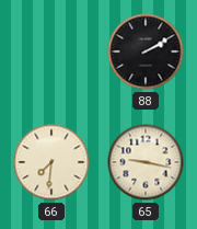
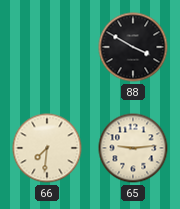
88: 2:10 -> 3:50
65: 9:17 -> 9:14
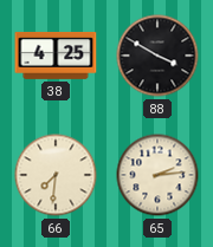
38: none -> 4:25
65: 9:14 -> 2:14
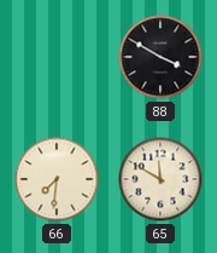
38: 4:25 -> none
65: 2:14 -> 11:50
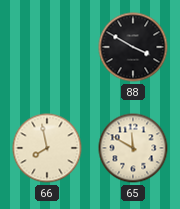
66: 7:31 -> 7:58
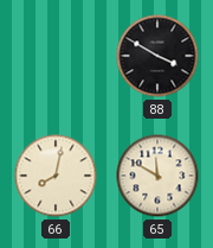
66: 7:58 -> 8:02
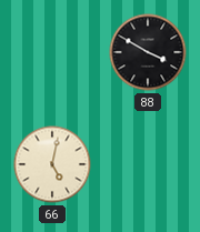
66: 8:02 -> 5:02
65: 11:50 -> none
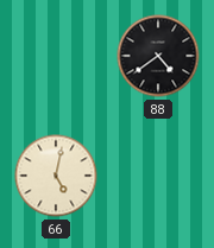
88: 3:50 -> 4:39
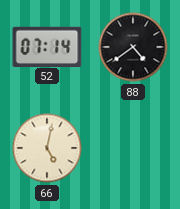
52: none -> 07:14
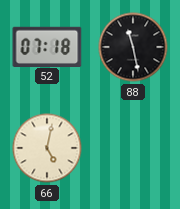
52: 07:14 -> 07:18
88: 4:39 -> 11:28
